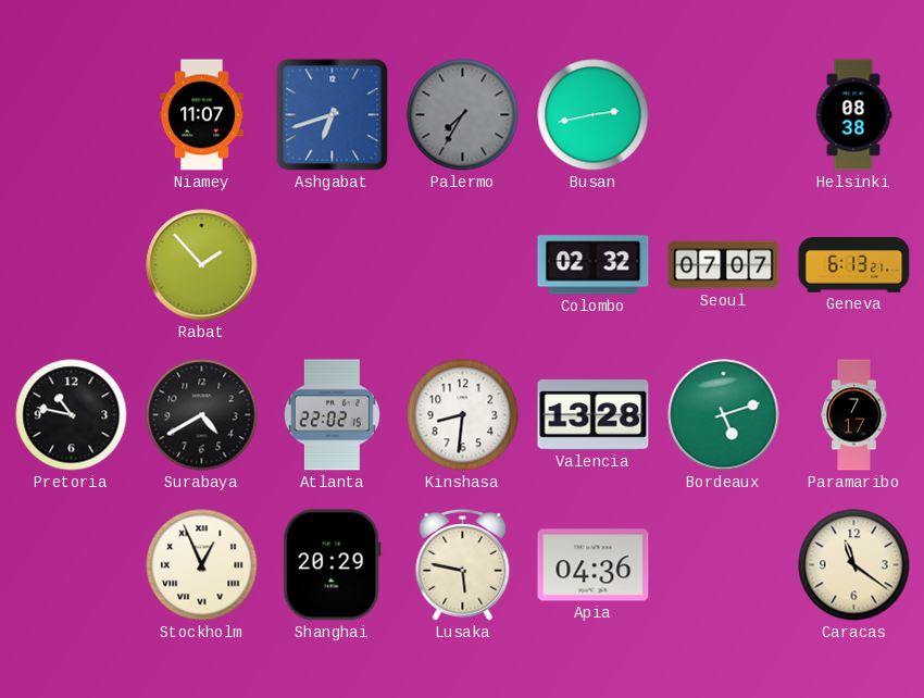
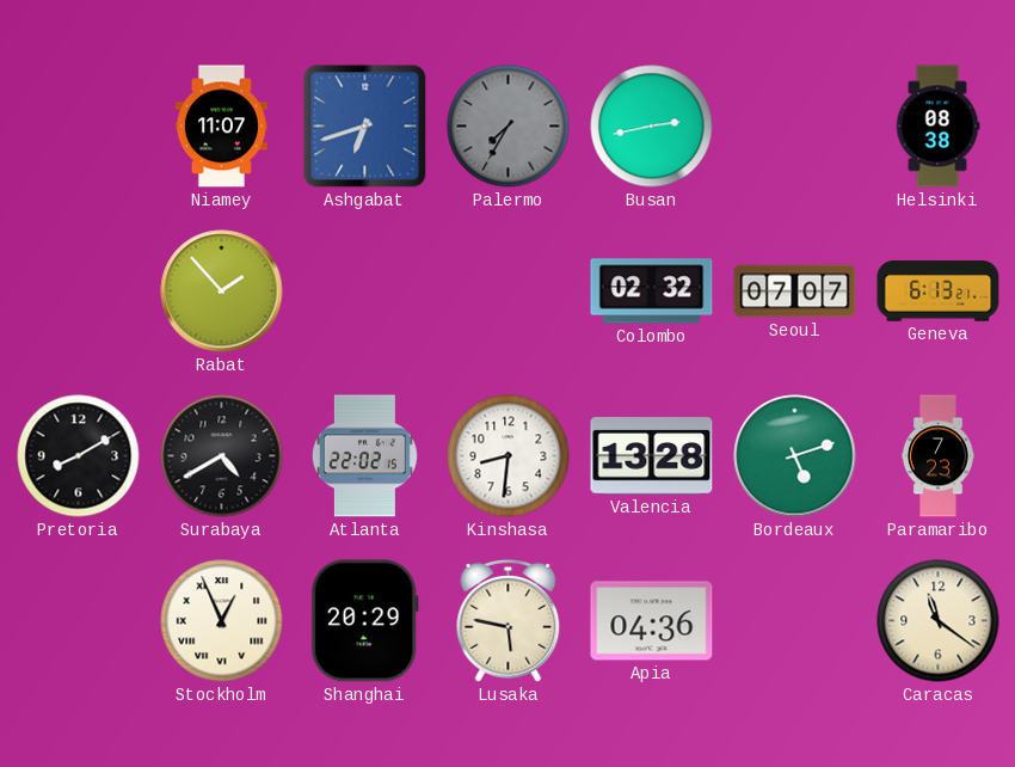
Pretoria: 10:47 -> 8:10
Paramaribo: 7:17 -> 7:23
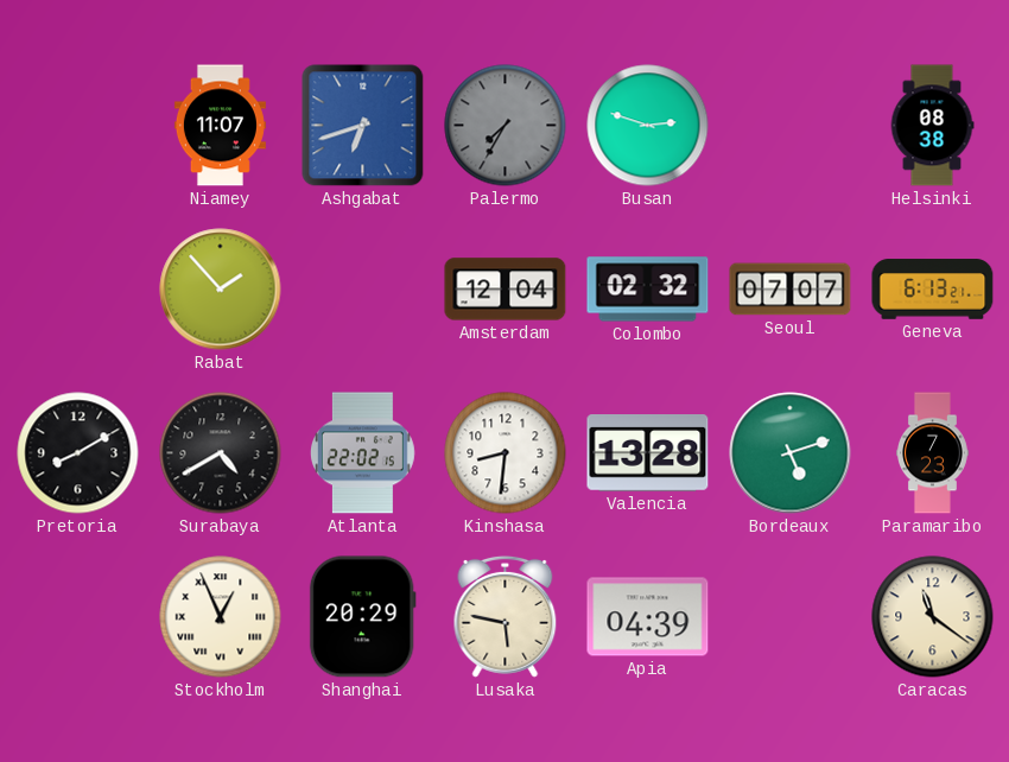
Busan: 2:43 -> 2:48
Amsterdam: none -> 12:04
Apia: 04:36 -> 04:39
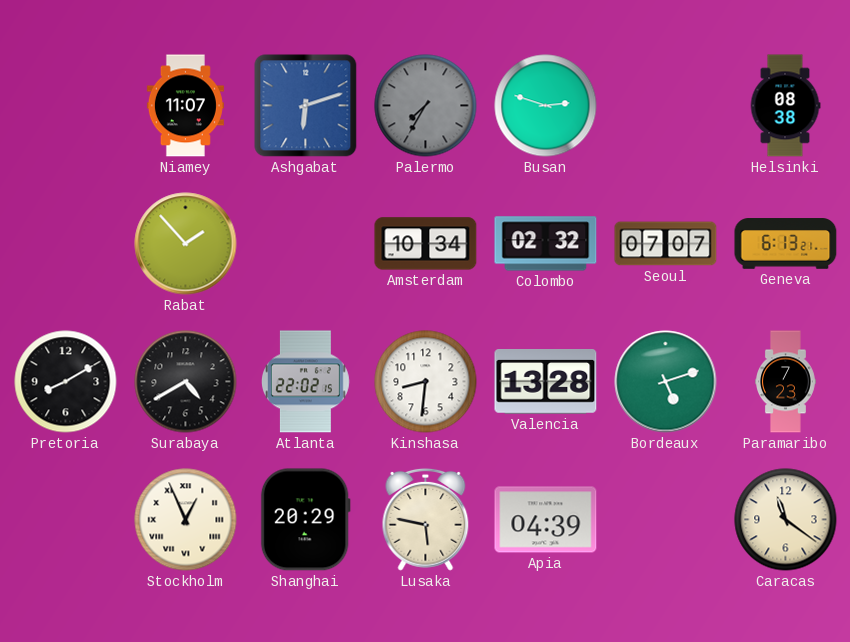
Ashgabat: 6:42 -> 6:12
Amsterdam: 12:04 -> 10:34
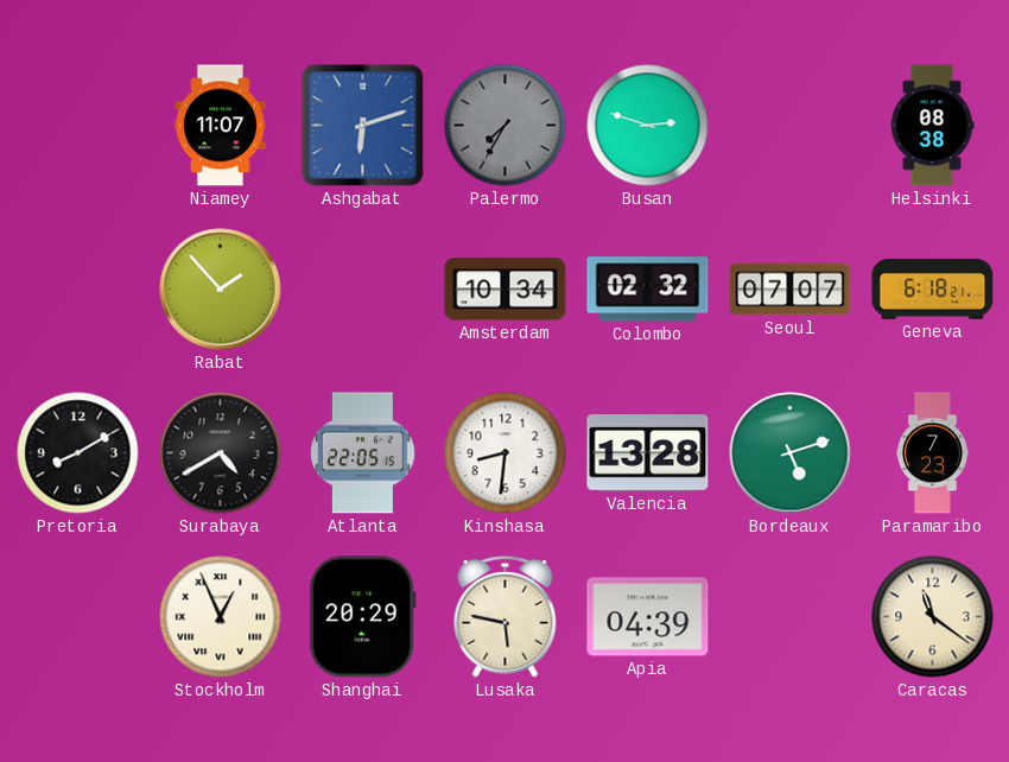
Geneva: 6:13 -> 6:18
Atlanta: 22:02 -> 22:05
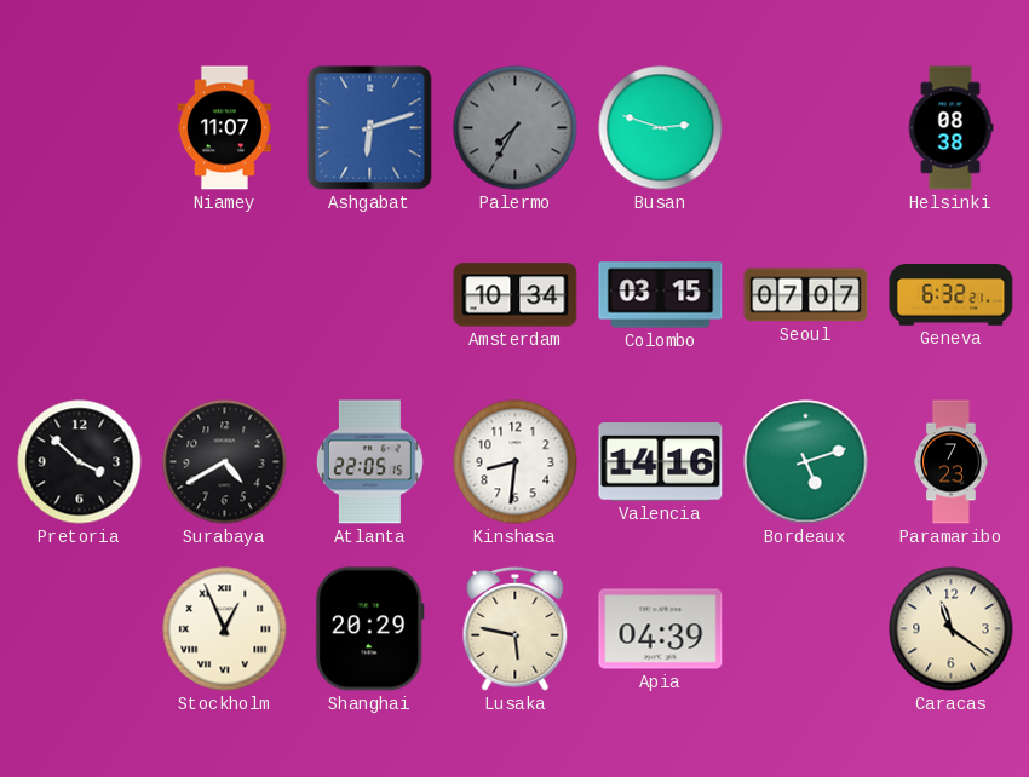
Rabat: 1:53 -> none
Colombo: 02:32 -> 03:15
Geneva: 6:18 -> 6:32
Pretoria: 8:10 -> 3:52
Valencia: 13:28 -> 14:16
